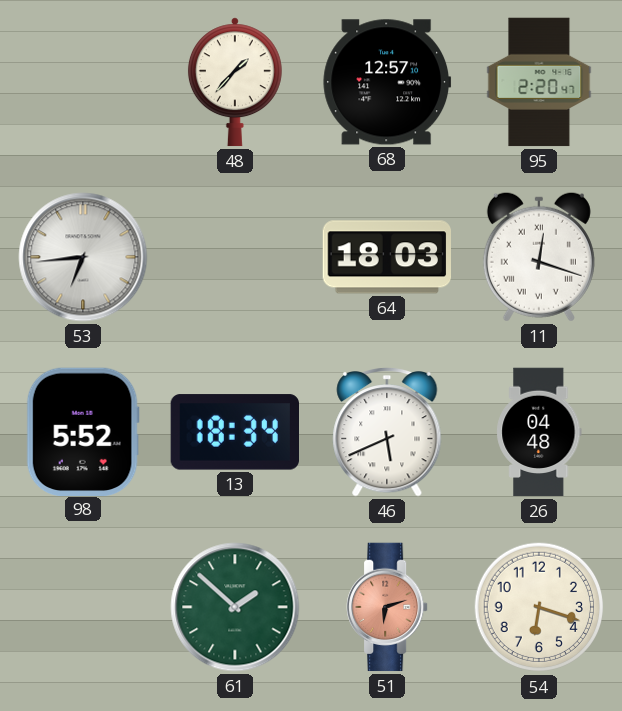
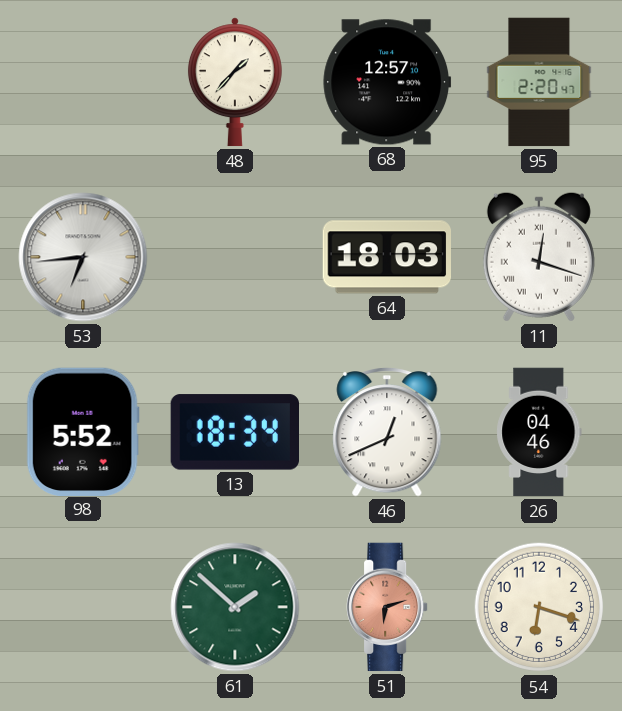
46: 5:41 -> 12:41
26: 04:48 -> 04:46
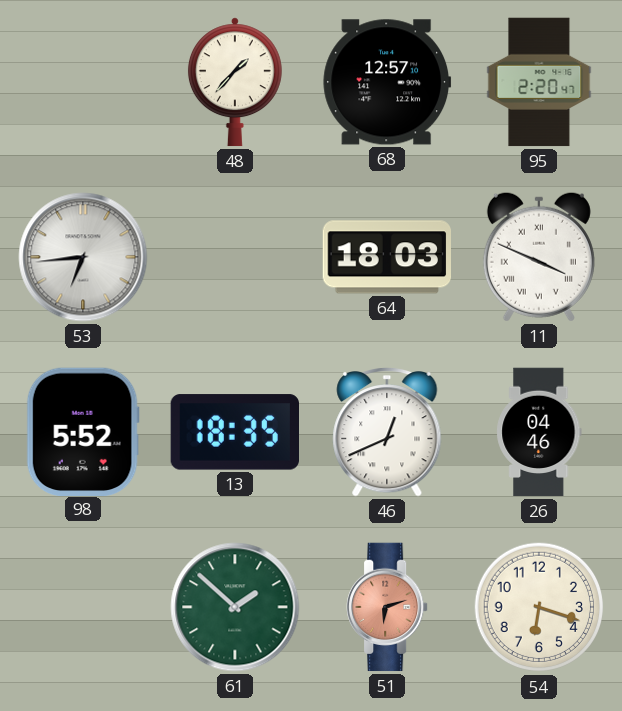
11: 12:18 -> 3:49
13: 18:34 -> 18:35
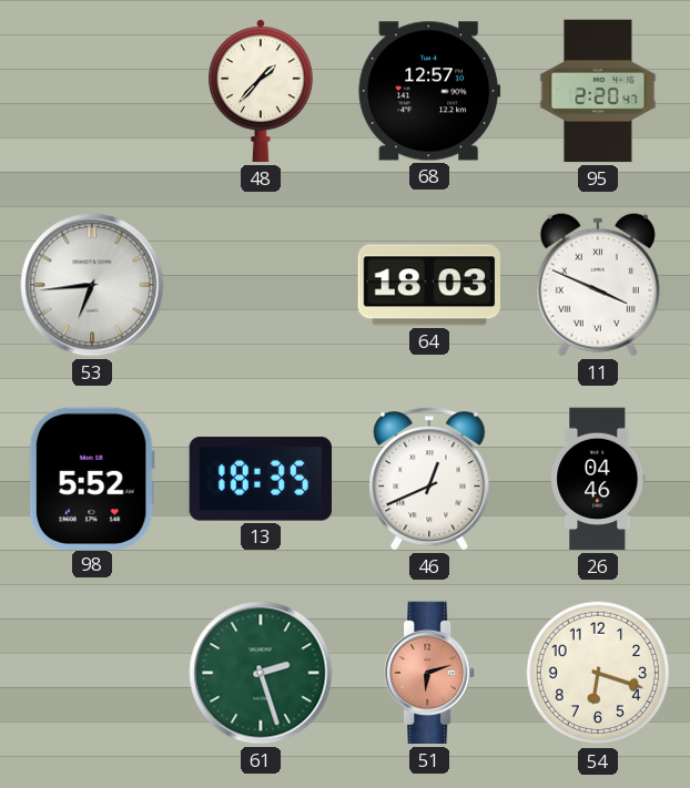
61: 1:52 -> 2:27
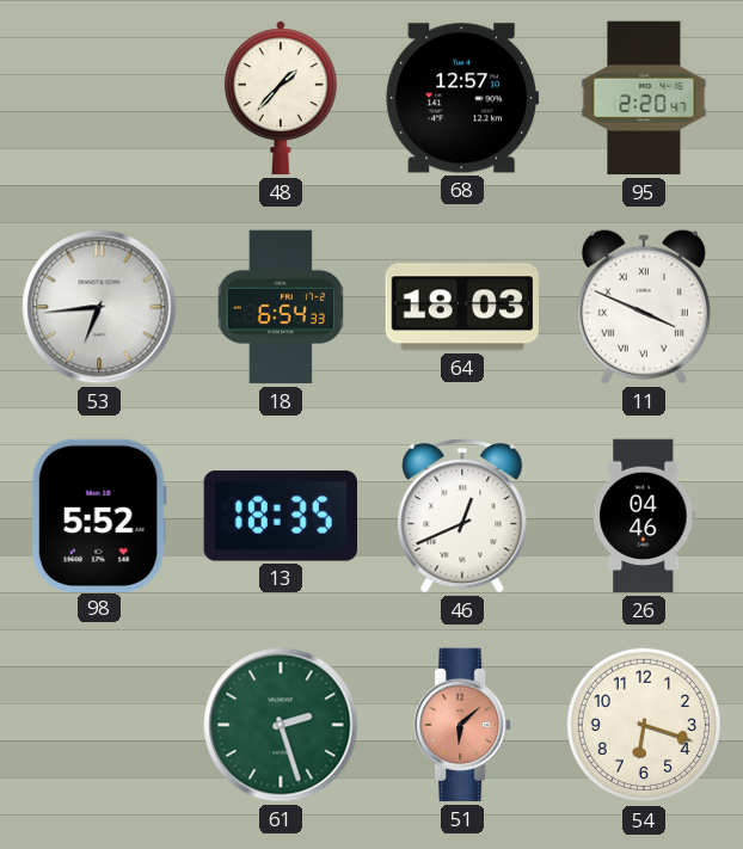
18: none -> 6:54
51: 6:12 -> 6:08
